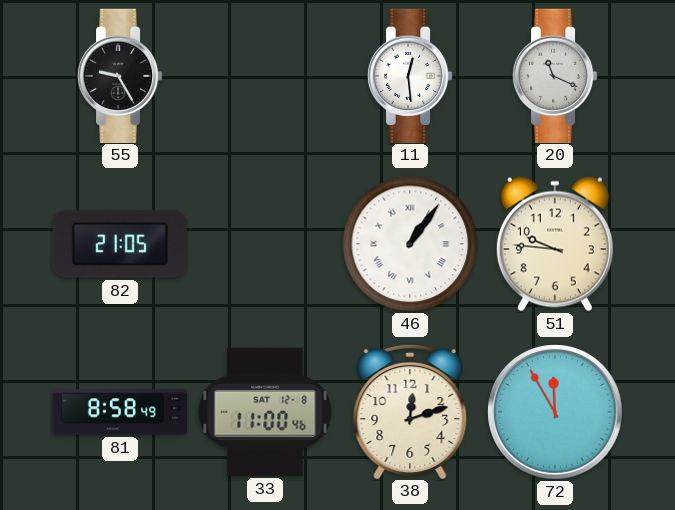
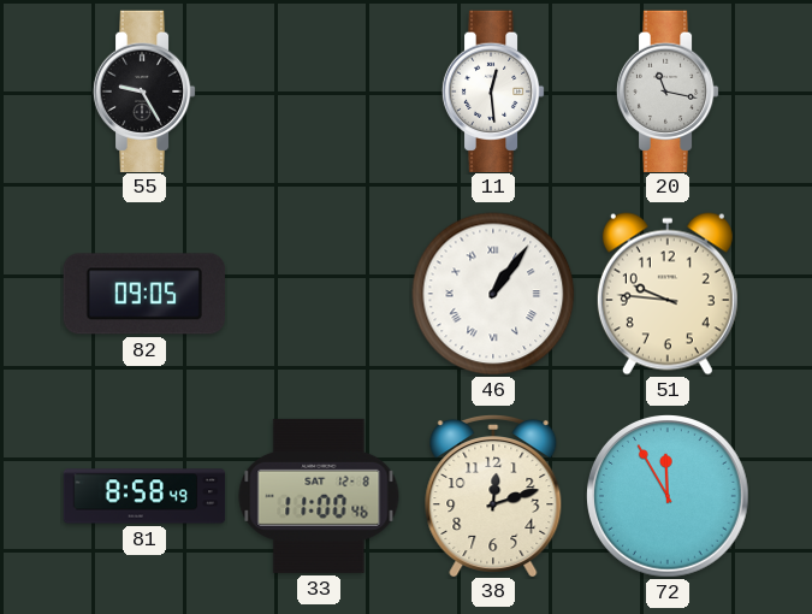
20: 11:19 -> 11:17
82: 21:05 -> 09:05
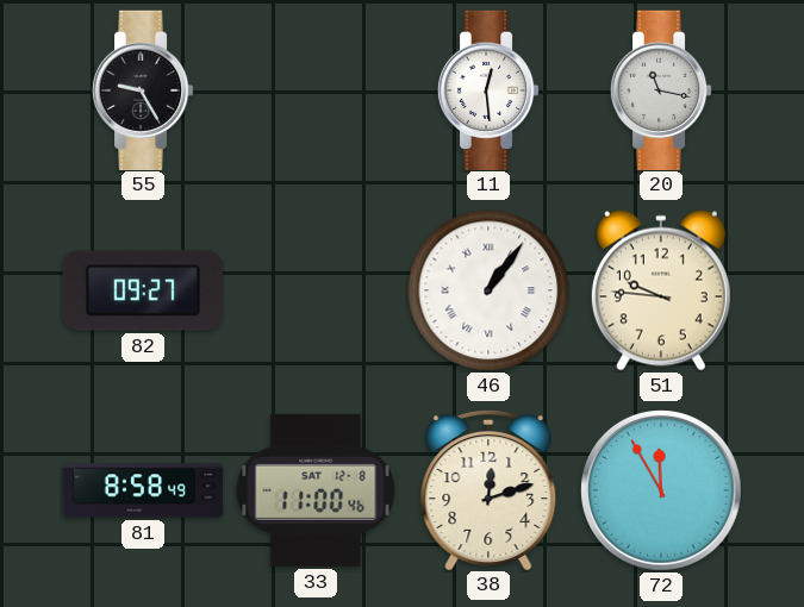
82: 09:05 -> 09:27
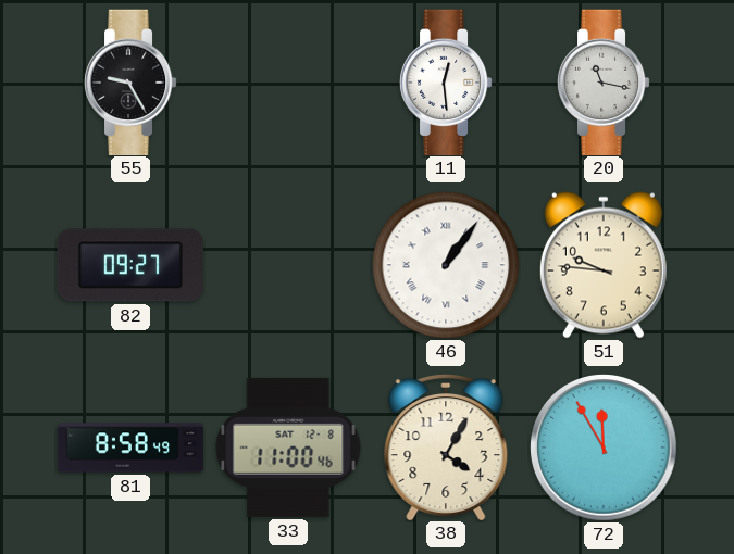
38: 12:12 -> 4:05
